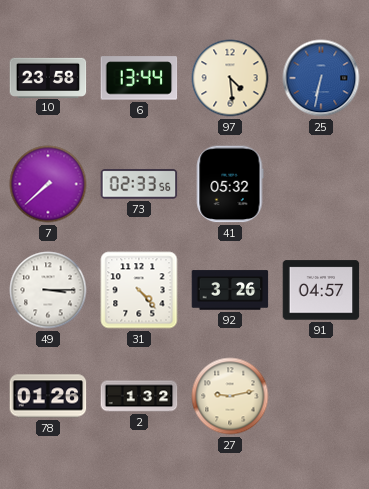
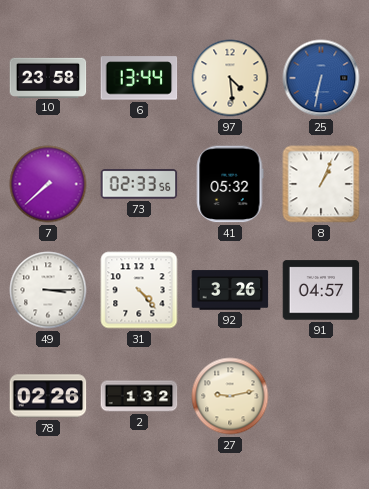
8: none -> 1:04
78: 01:26 -> 02:26
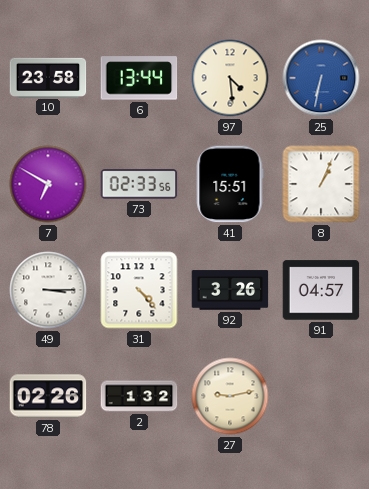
7: 7:38 -> 6:50
41: 05:32 -> 15:51
